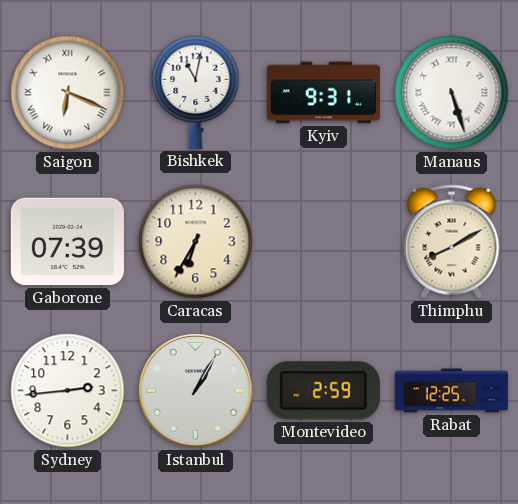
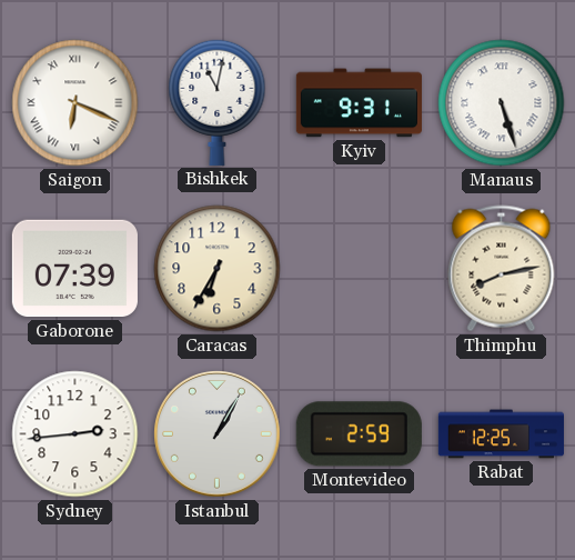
Thimphu: 8:10 -> 8:13
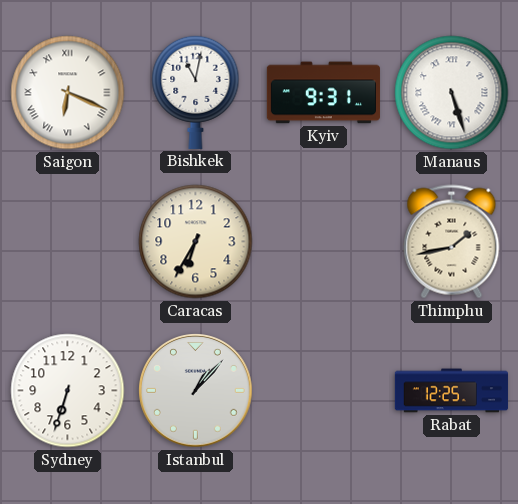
Gaborone: 07:39 -> none
Thimphu: 8:13 -> 1:43
Sydney: 2:44 -> 6:33
Istanbul: 1:05 -> 1:07
Montevideo: 2:59 -> none
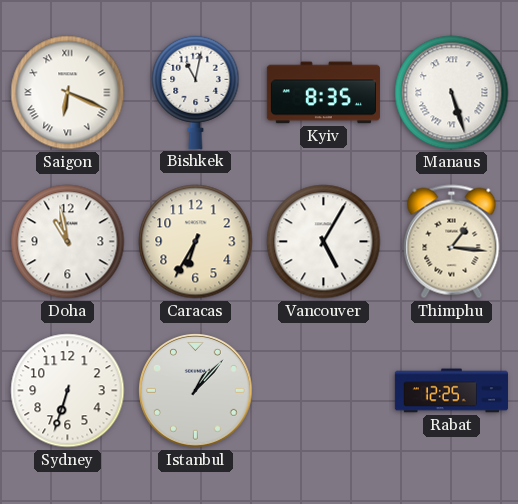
Kyiv: 9:31 -> 8:35
Doha: none -> 10:58
Vancouver: none -> 5:05
Thimphu: 1:43 -> 1:16
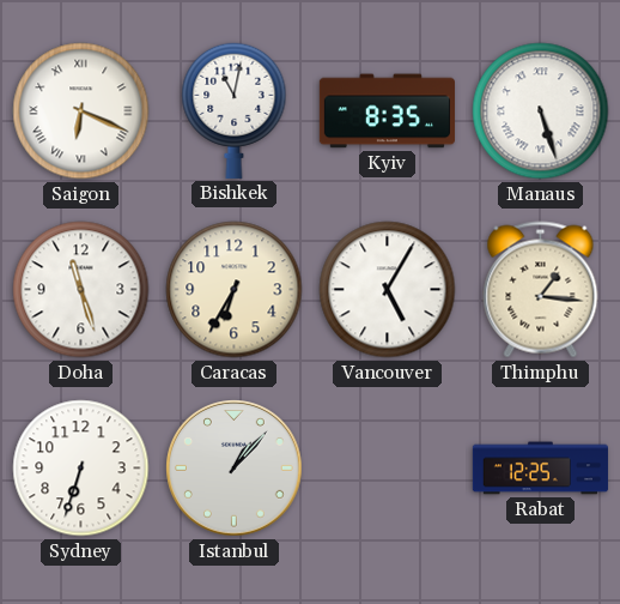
Doha: 10:58 -> 11:27
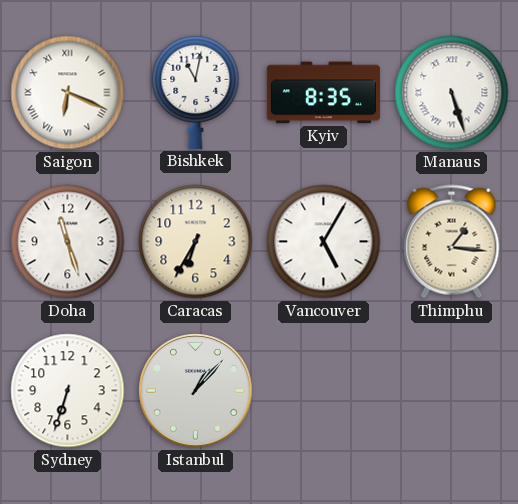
Rabat: 12:25 -> none
